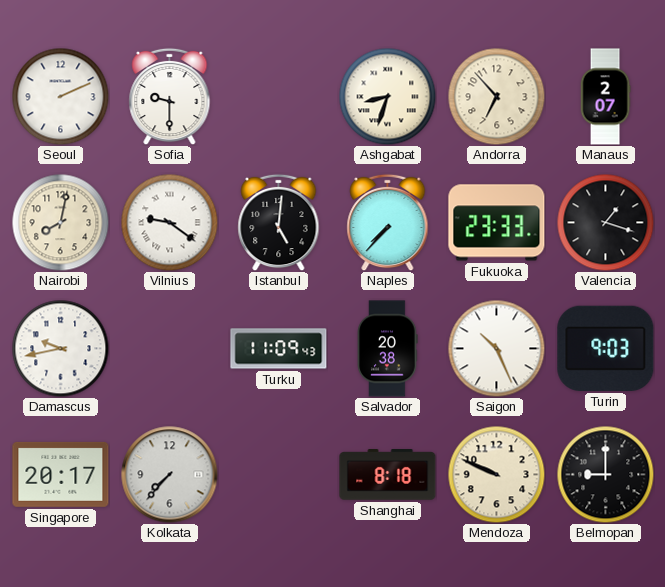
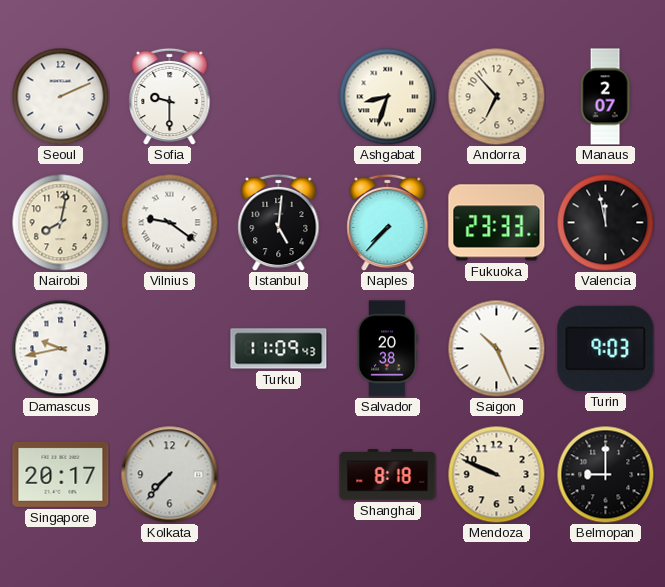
Valencia: 1:18 -> 11:58
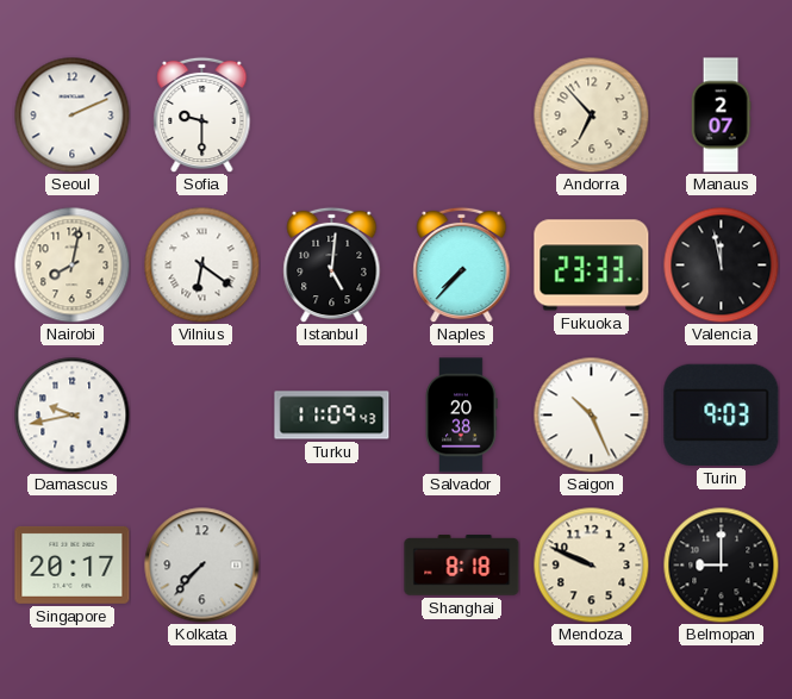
Ashgabat: 8:33 -> none
Vilnius: 9:21 -> 6:21
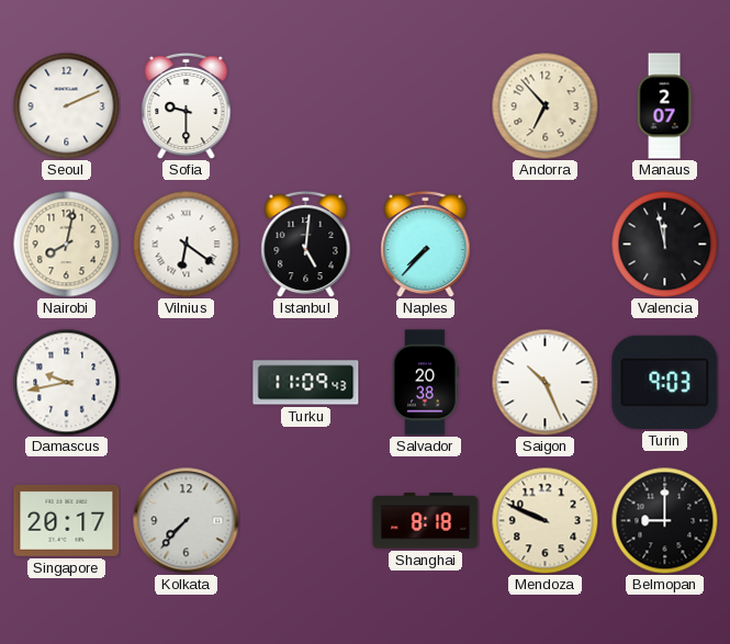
Fukuoka: 23:33 -> none
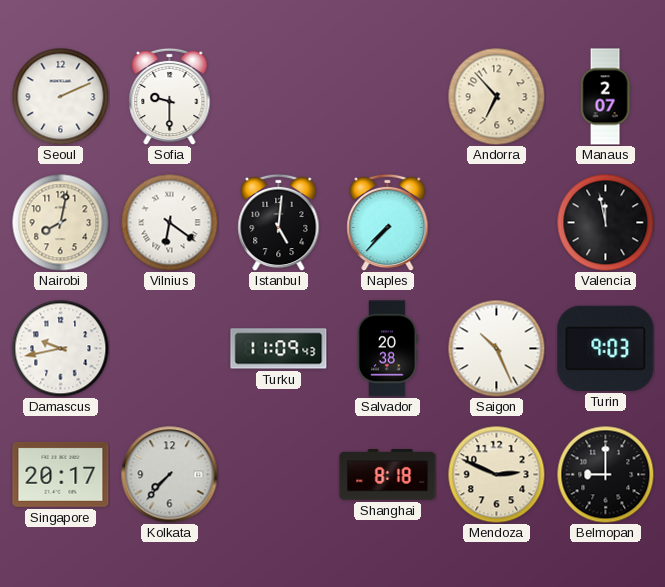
Mendoza: 9:49 -> 2:49
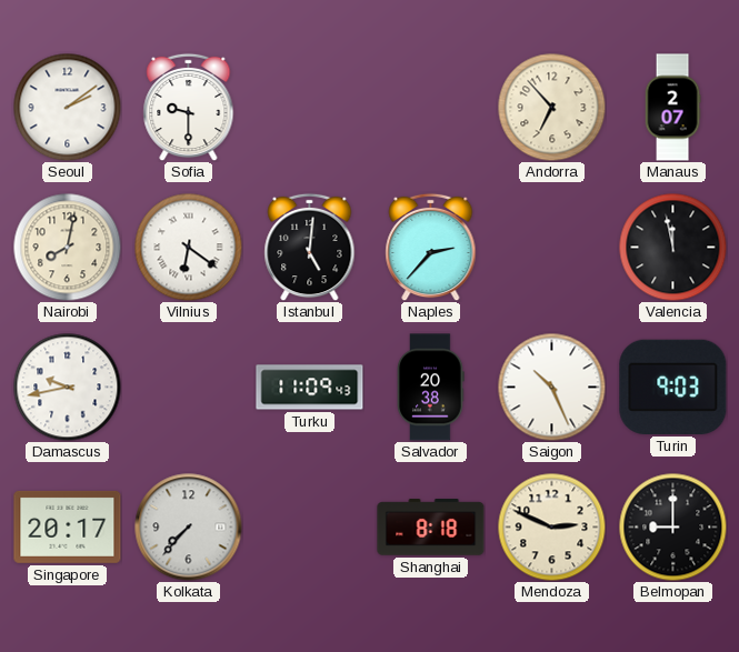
Seoul: 2:11 -> 2:09
Naples: 7:37 -> 2:37
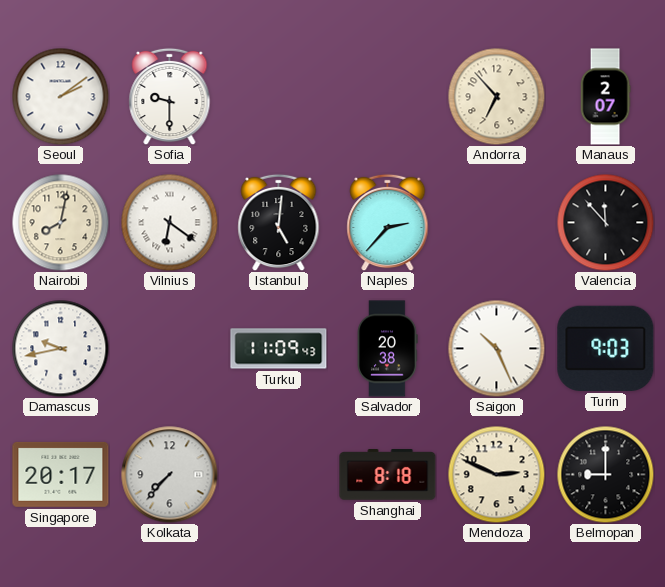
Valencia: 11:58 -> 11:53
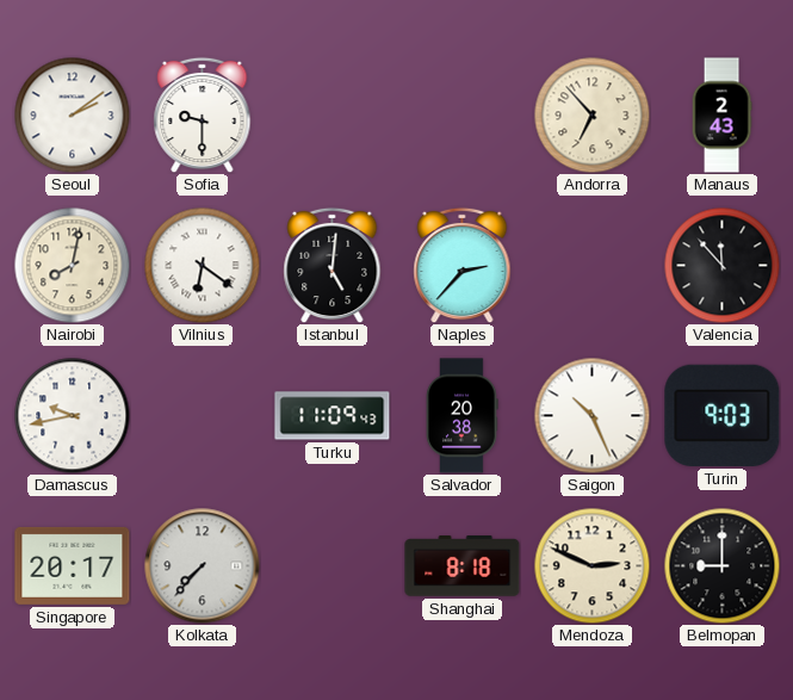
Manaus: 2:07 -> 2:43
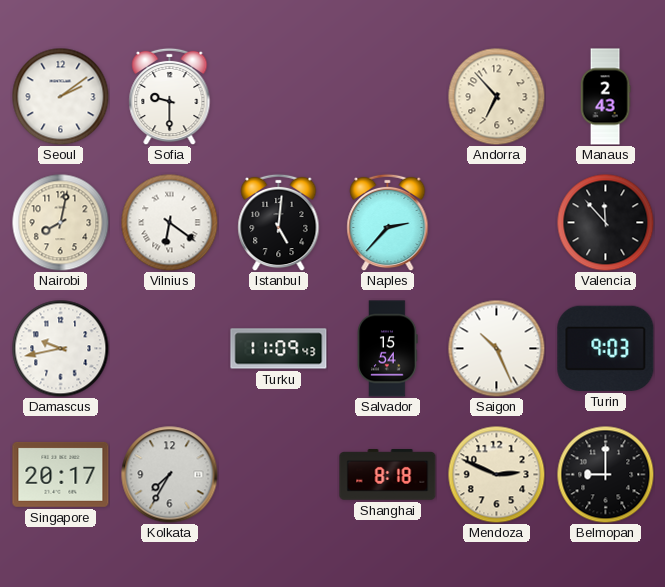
Salvador: 20:38 -> 15:54
Kolkata: 7:37 -> 7:35
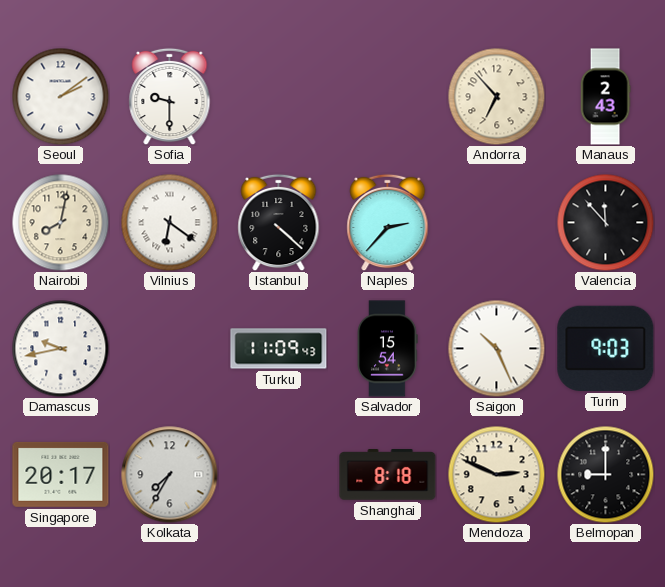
Istanbul: 5:01 -> 4:22
